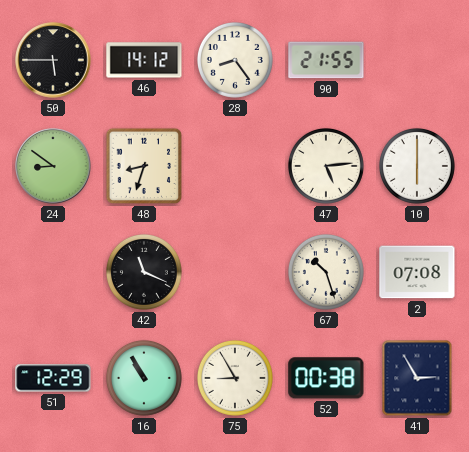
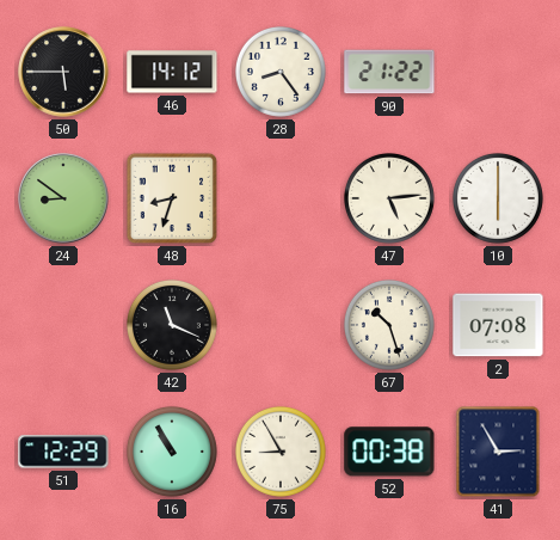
90: 21:55 -> 21:22
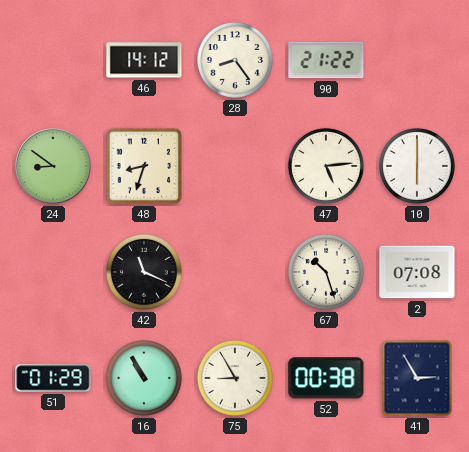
50: 5:45 -> none
51: 12:29 -> 01:29
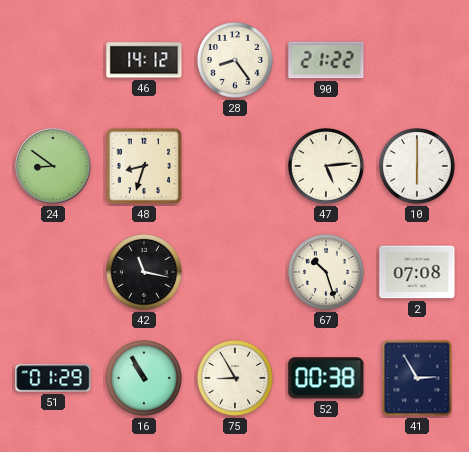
42: 11:19 -> 11:17
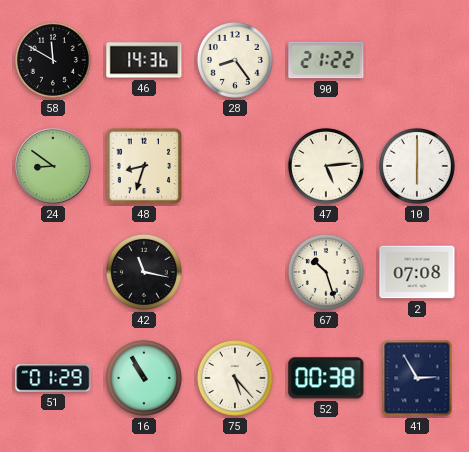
58: none -> 11:50
46: 14:12 -> 14:36
75: 8:55 -> 5:23
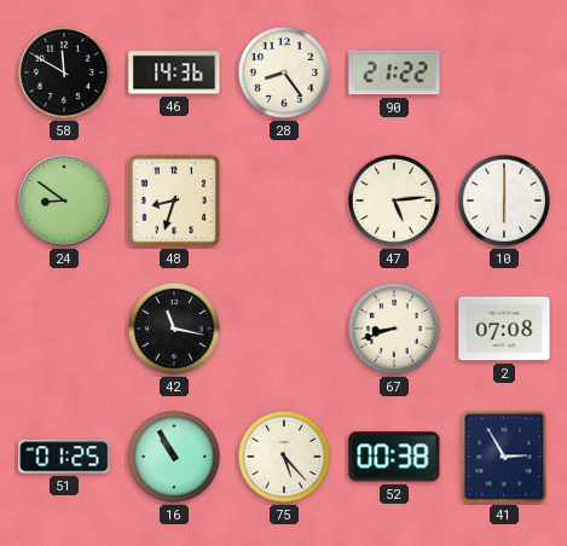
67: 10:27 -> 8:42
51: 01:29 -> 01:25
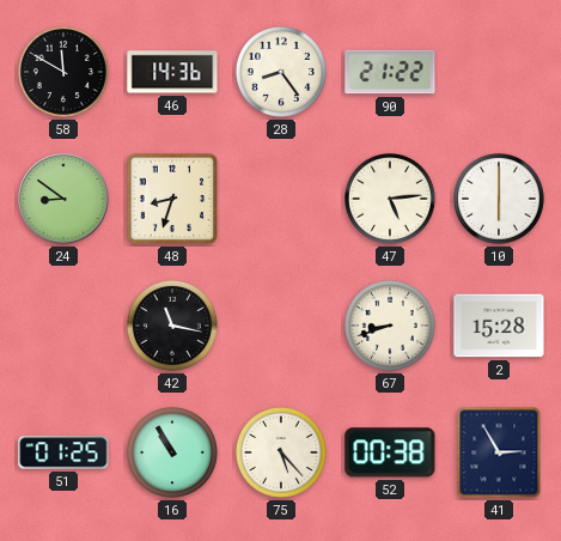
2: 07:08 -> 15:28
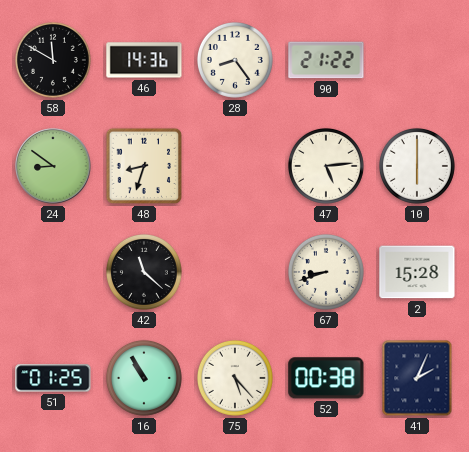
42: 11:17 -> 11:22
41: 2:55 -> 2:04
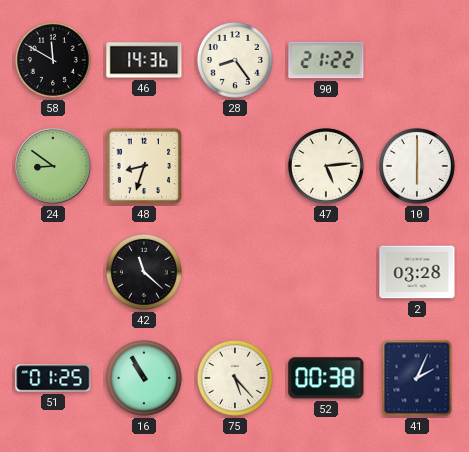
67: 8:42 -> none
2: 15:28 -> 03:28
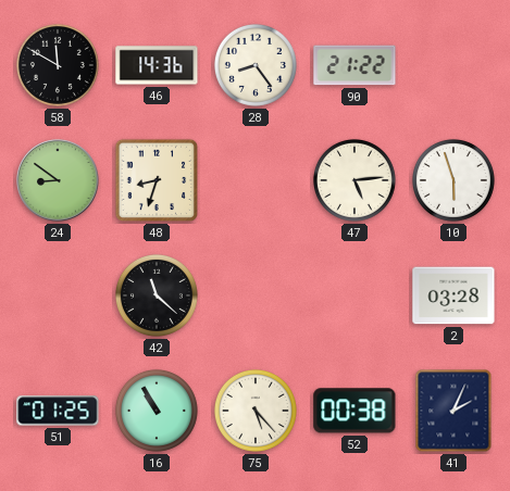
10: 6:00 -> 5:57
